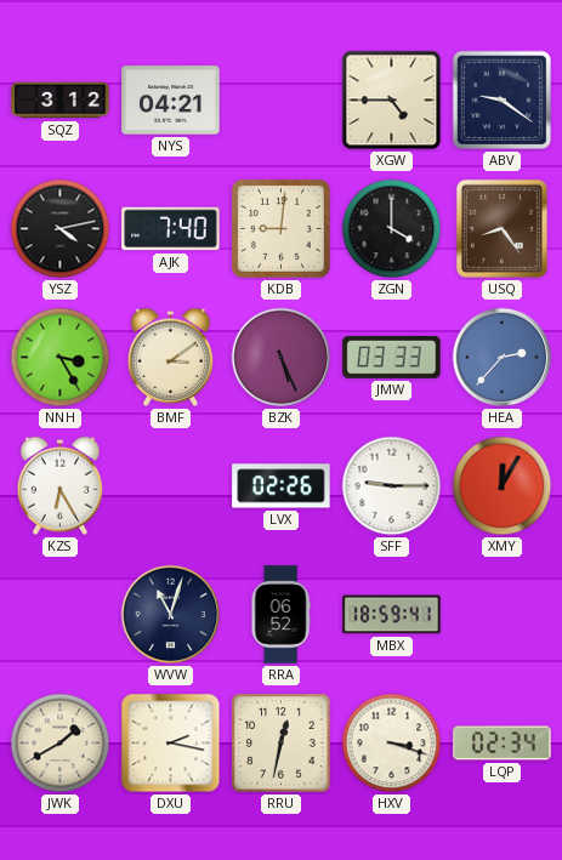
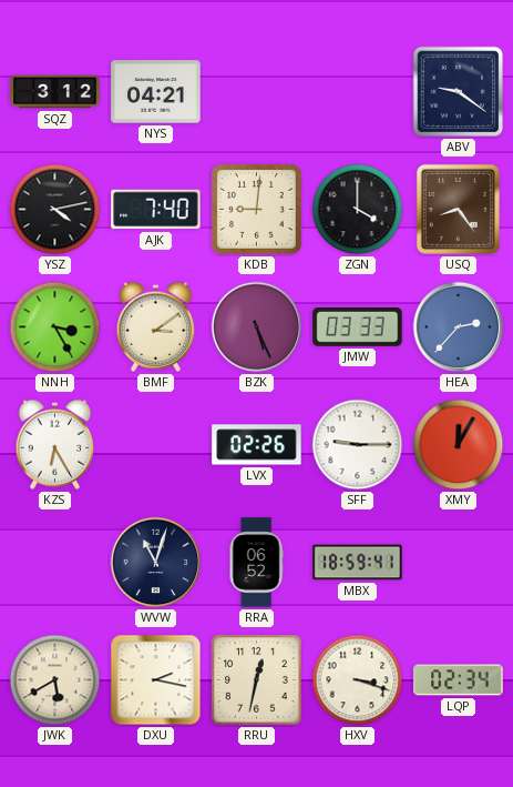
XGW: 4:45 -> none
JWK: 1:40 -> 5:40
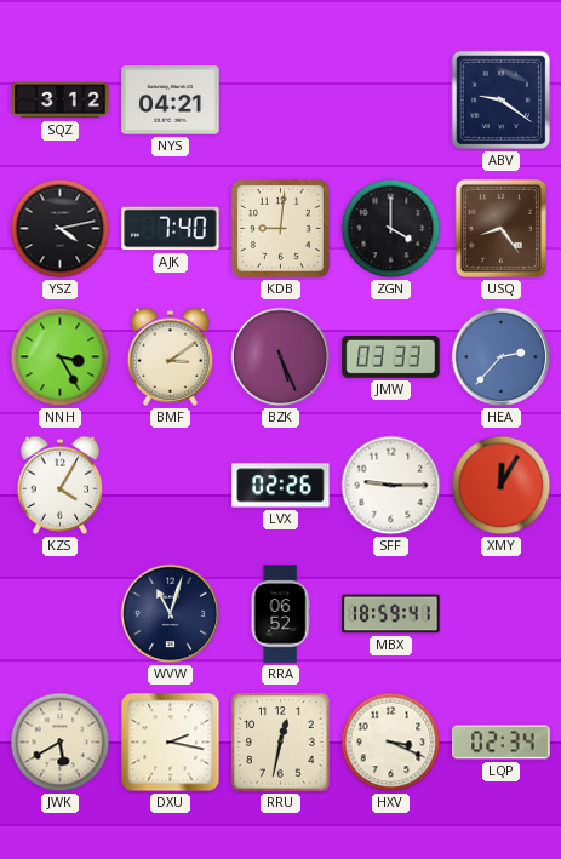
KZS: 6:25 -> 4:05
HXV: 3:18 -> 3:19
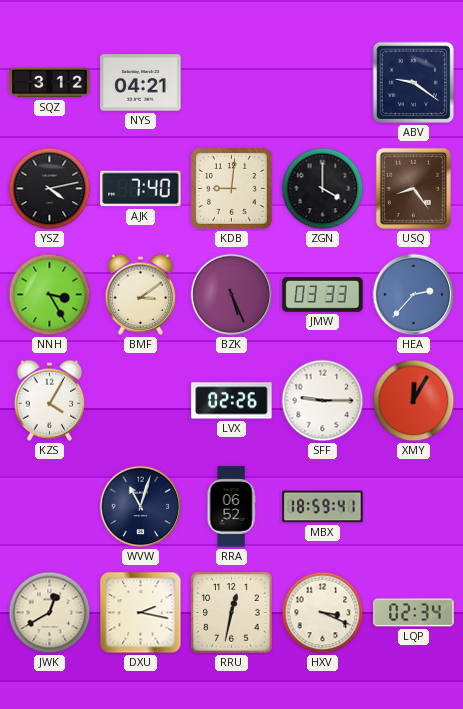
JWK: 5:40 -> 12:40
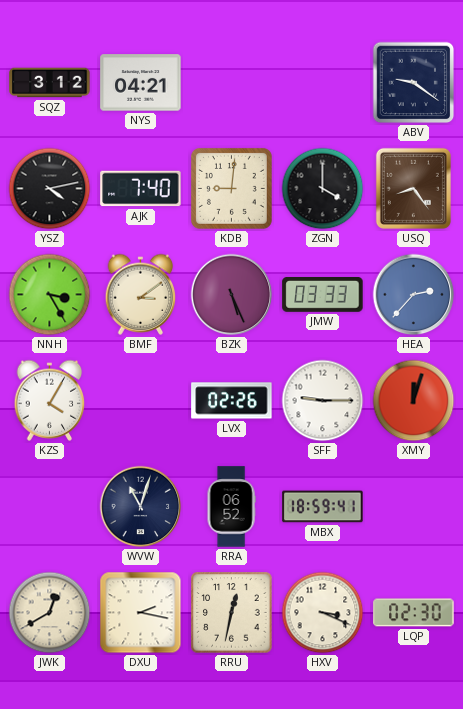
XMY: 12:05 -> 12:03
LQP: 02:34 -> 02:30
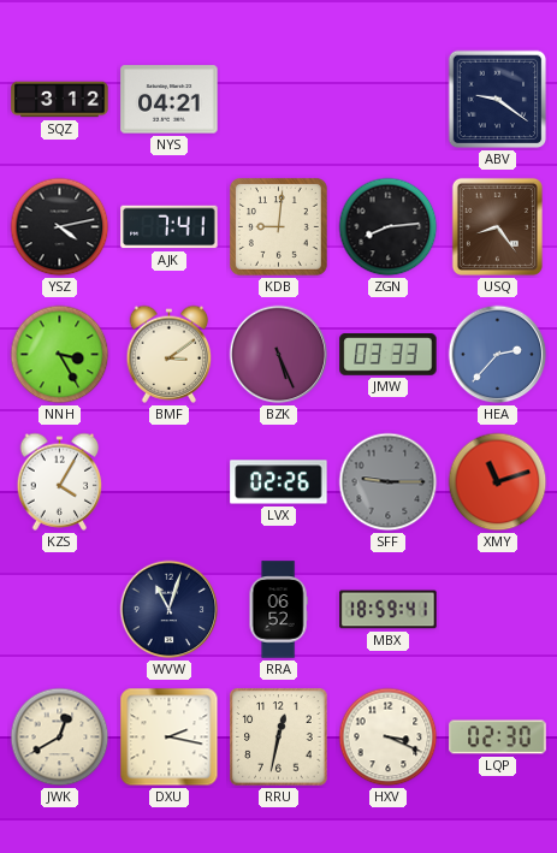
AJK: 7:40 -> 7:41
ZGN: 4:00 -> 8:14
SFF dial: white -> grey
XMY: 12:03 -> 11:12
